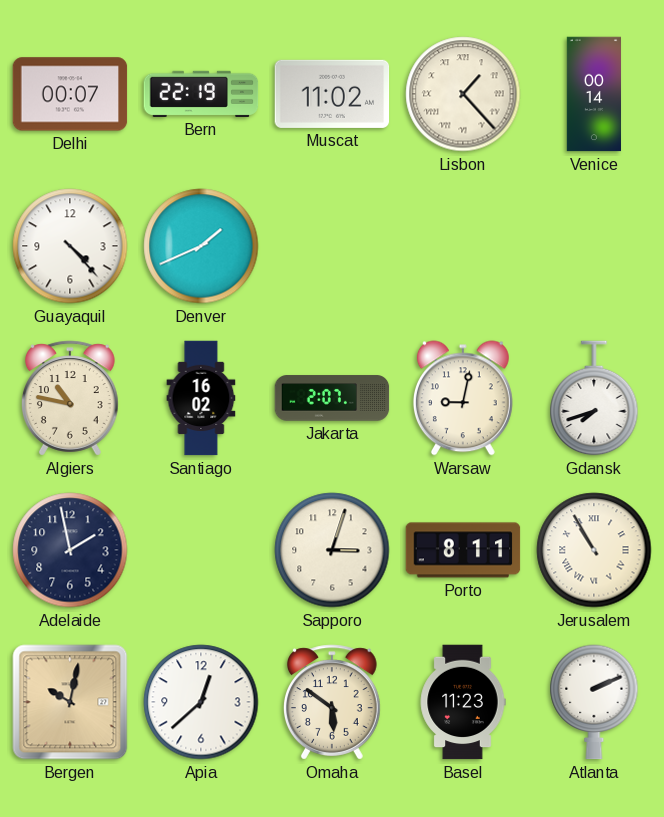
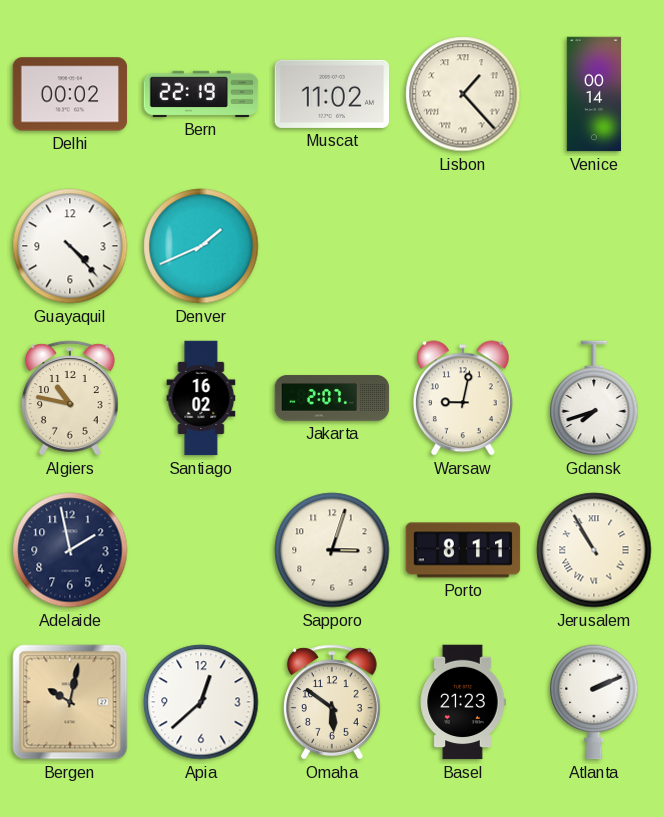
Delhi: 00:07 -> 00:02
Basel: 11:23 -> 21:23
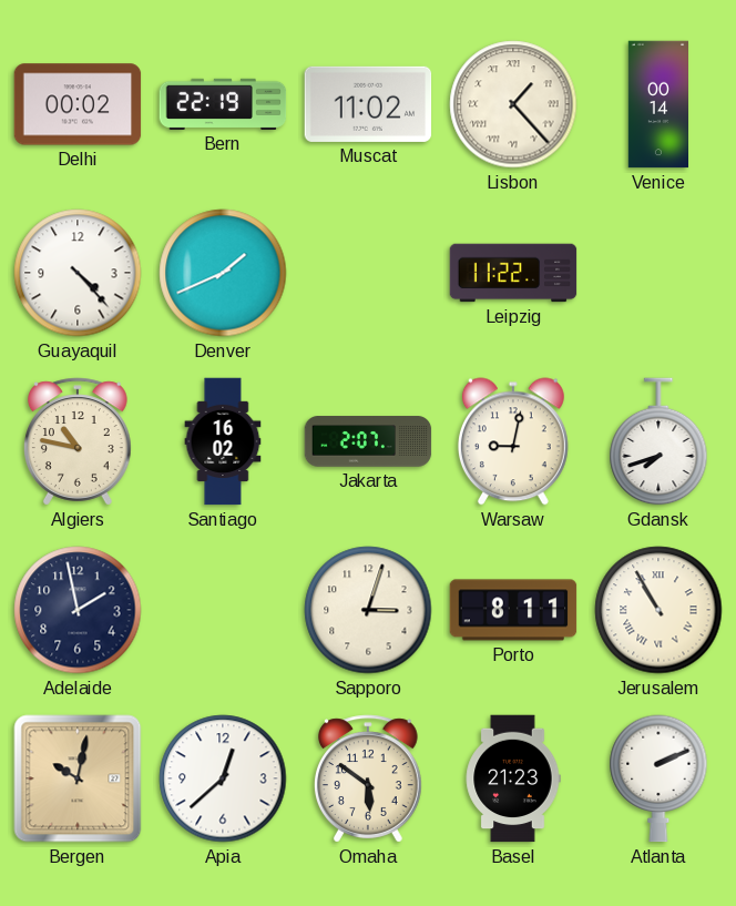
Leipzig: none -> 11:22
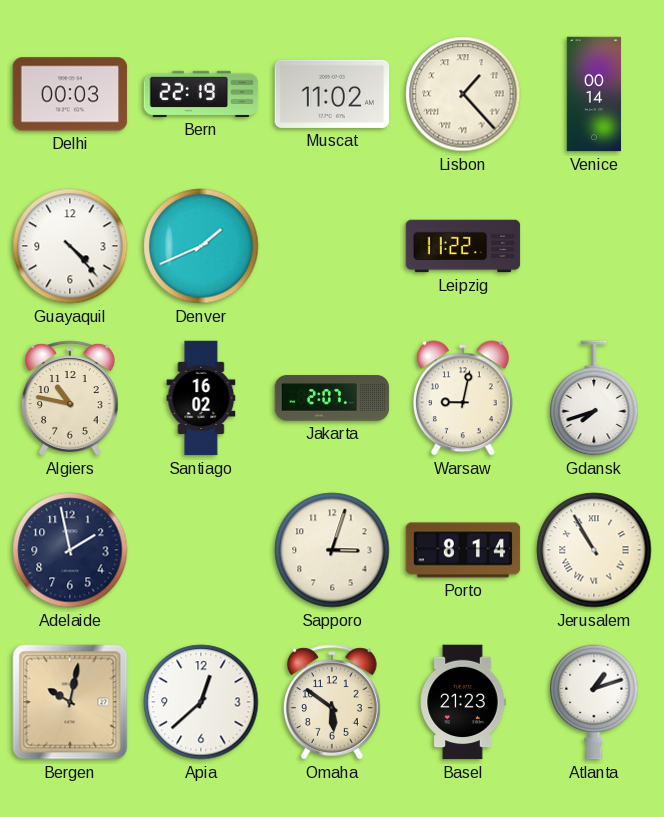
Delhi: 00:02 -> 00:03
Porto: 8:11 -> 8:14
Atlanta: 2:11 -> 1:12
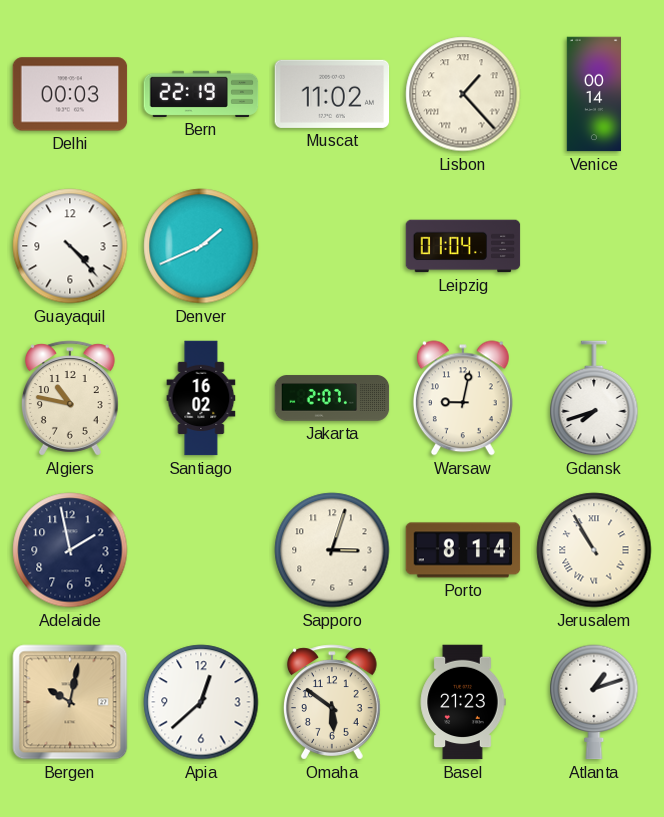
Leipzig: 11:22 -> 01:04
